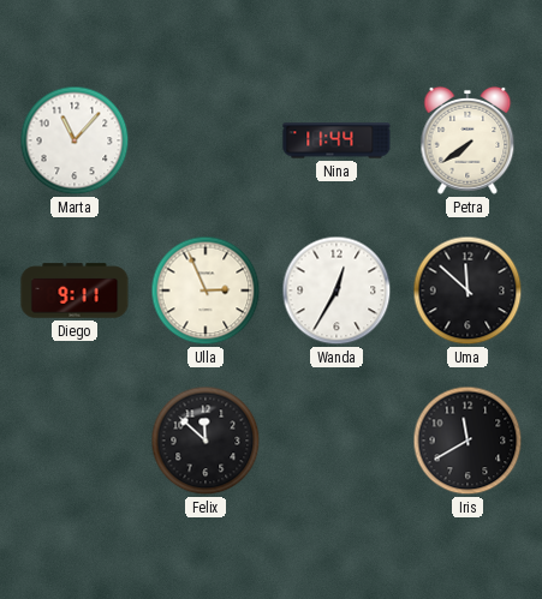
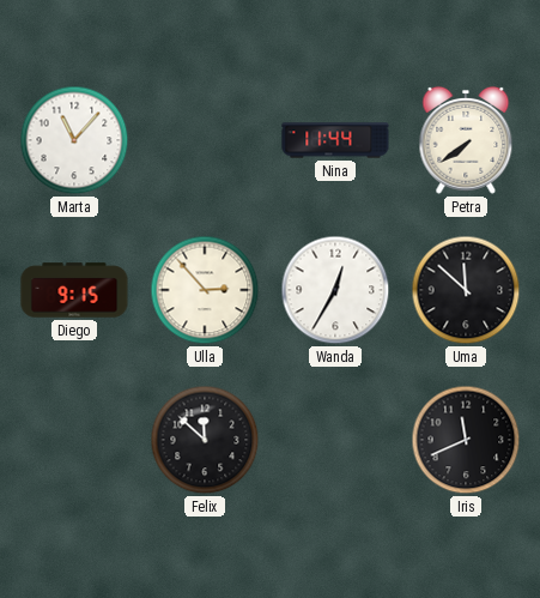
Diego: 9:11 -> 9:15
Ulla: 2:56 -> 2:53
Iris: 11:40 -> 11:41
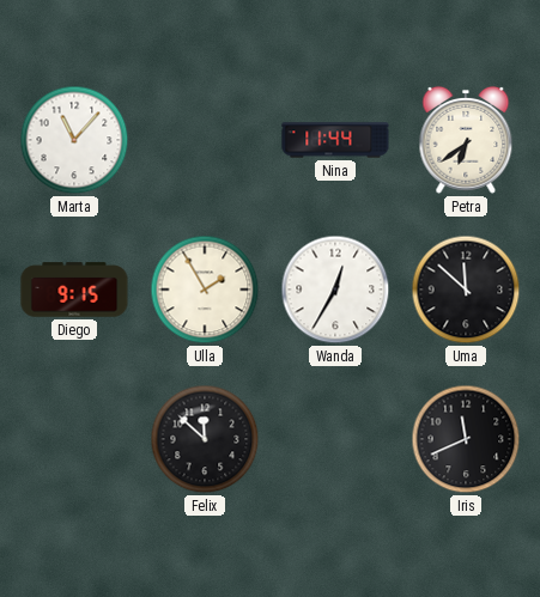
Petra: 7:39 -> 6:39
Ulla: 2:53 -> 1:55
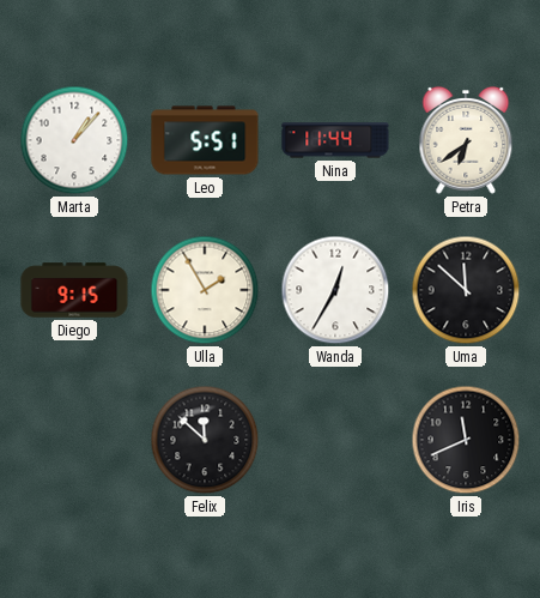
Marta: 11:07 -> 1:07
Leo: none -> 5:51
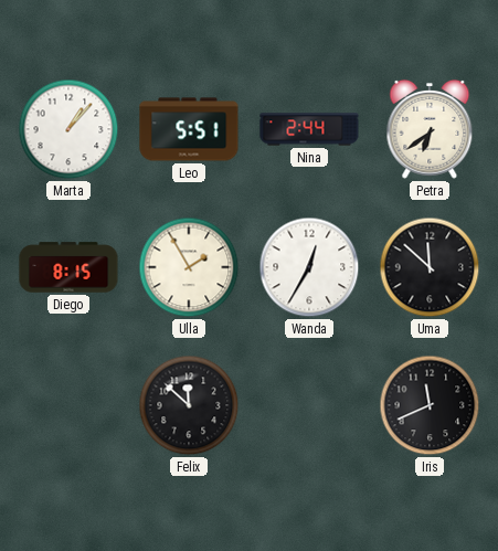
Nina: 11:44 -> 2:44
Diego: 9:15 -> 8:15
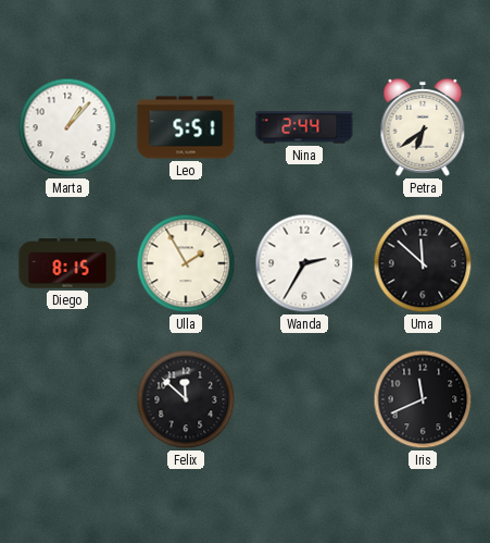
Wanda: 12:35 -> 2:35
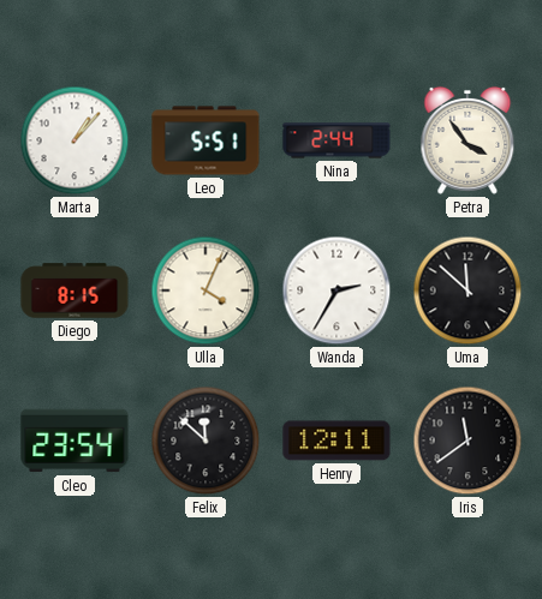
Petra: 6:39 -> 3:54
Ulla: 1:55 -> 4:04
Cleo: none -> 23:54
Henry: none -> 12:11
Iris: 11:41 -> 11:39
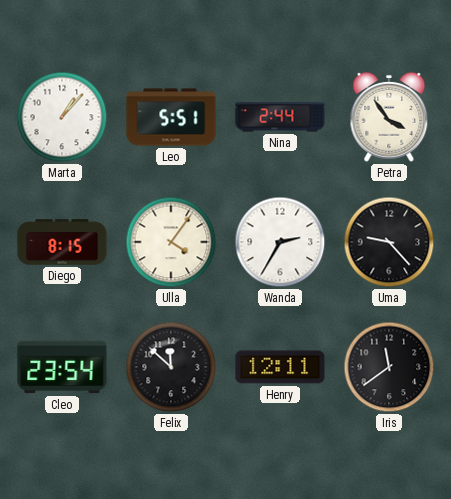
Ulla: 4:04 -> 4:06
Uma: 11:52 -> 9:23
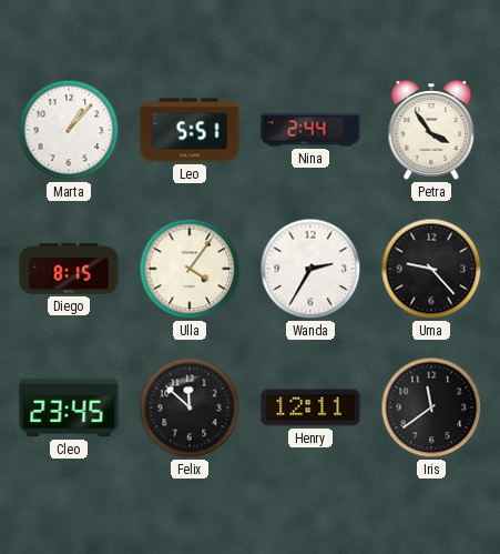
Cleo: 23:54 -> 23:45
